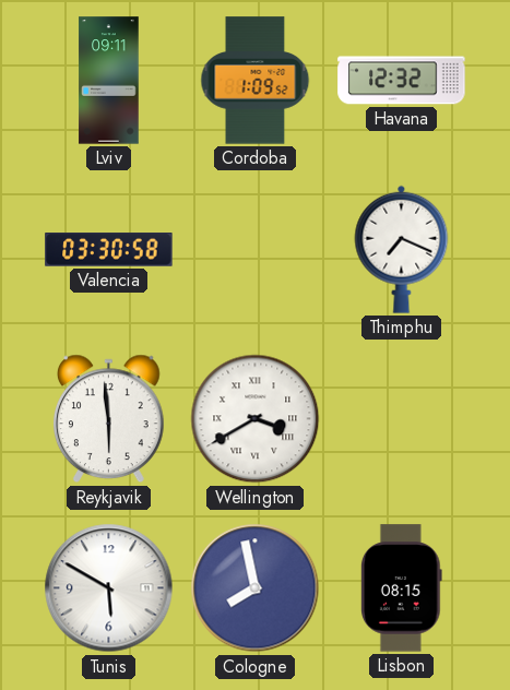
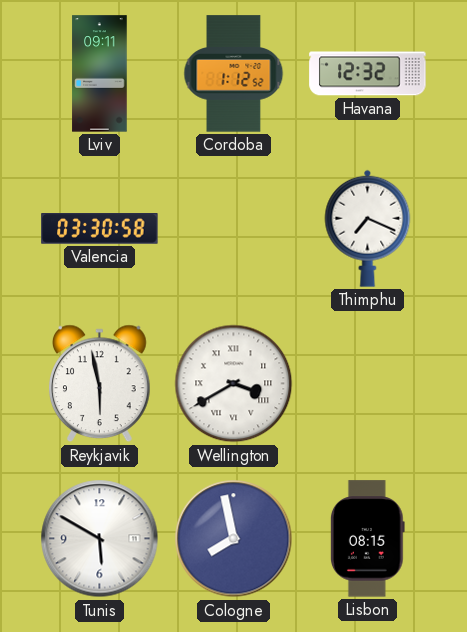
Cordoba: 1:09 -> 1:12
Reykjavik: 5:59 -> 5:58
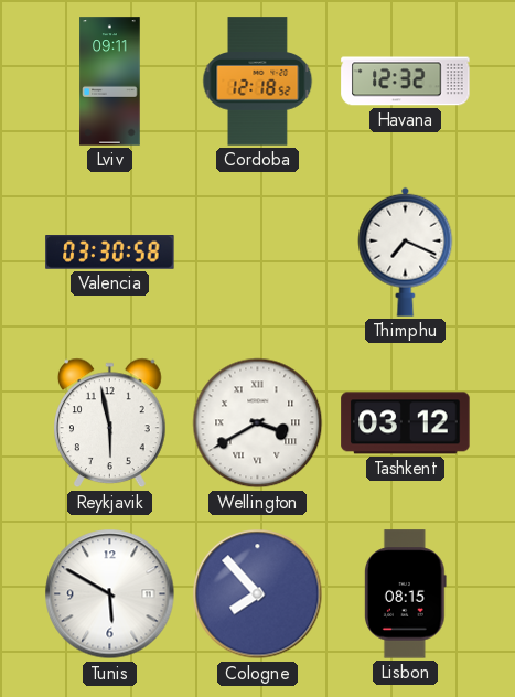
Cordoba: 1:12 -> 12:18
Tashkent: none -> 03:12
Cologne: 7:58 -> 7:53
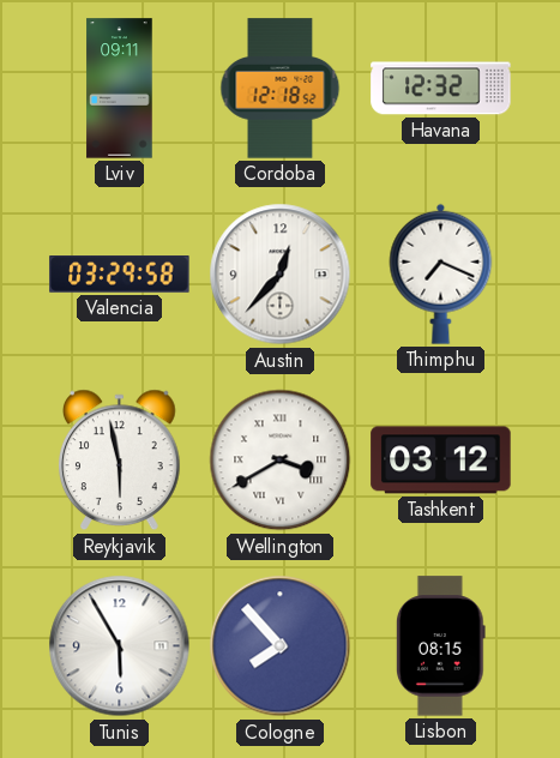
Valencia: 03:30 -> 03:29
Austin: none -> 12:37
Tunis: 5:50 -> 5:55
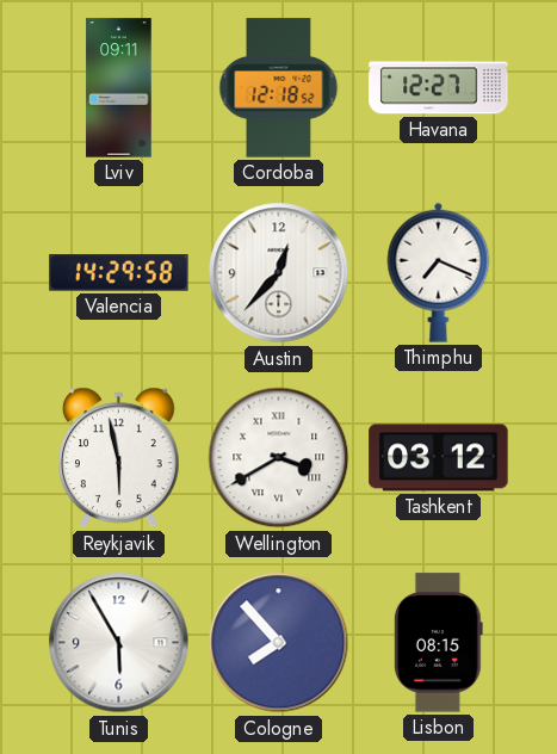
Havana: 12:32 -> 12:27
Valencia: 03:29 -> 14:29
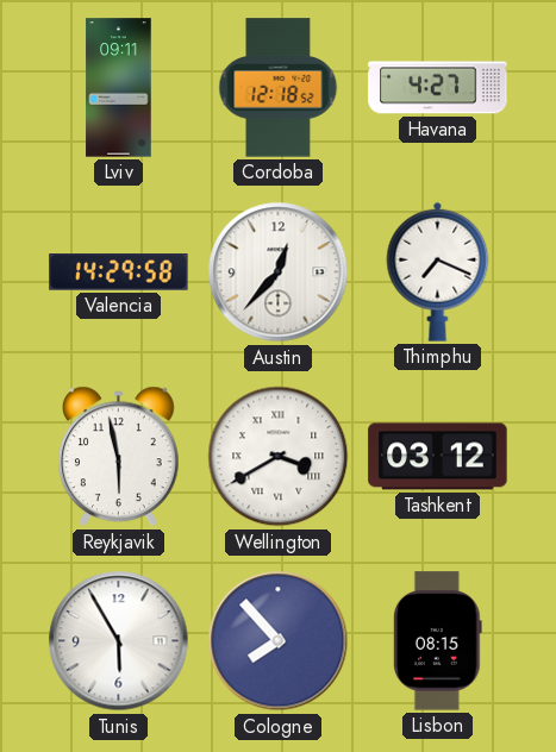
Havana: 12:27 -> 4:27
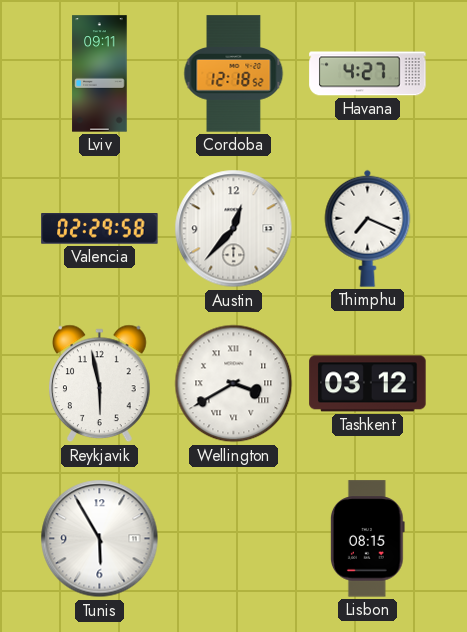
Valencia: 14:29 -> 02:29
Cologne: 7:53 -> none
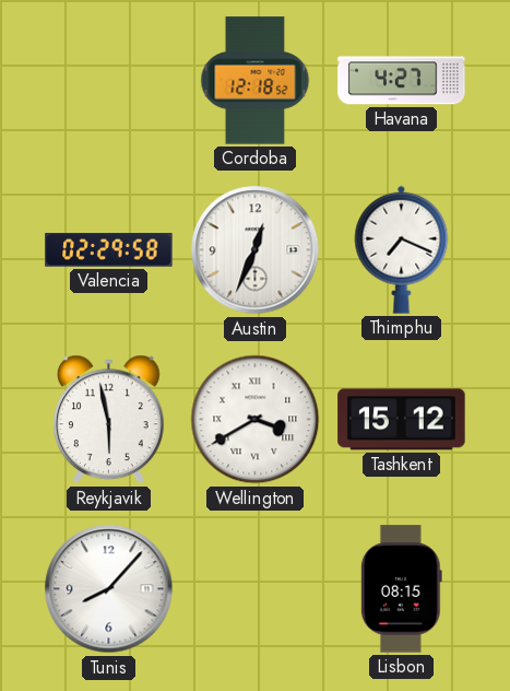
Lviv: 09:11 -> none
Austin: 12:37 -> 12:34
Tashkent: 03:12 -> 15:12
Tunis: 5:55 -> 8:07
